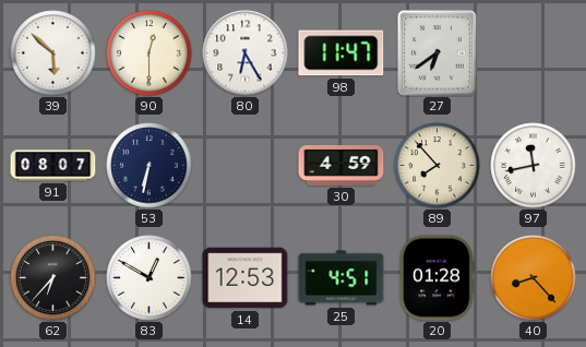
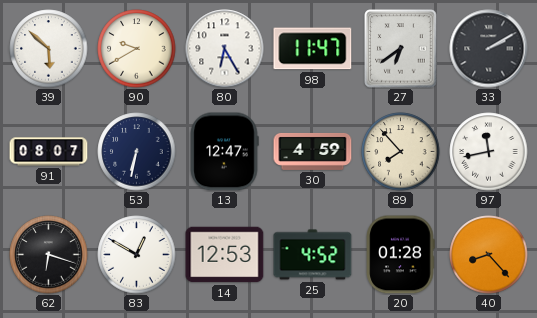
90: 12:30 -> 9:40
33: none -> 2:10
13: none -> 12:47
62: 6:37 -> 6:18
25: 4:51 -> 4:52
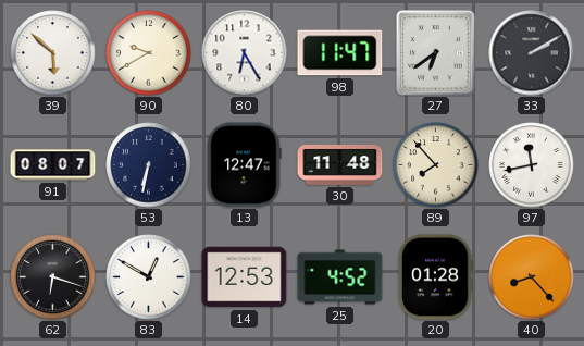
30: 4:59 -> 11:48
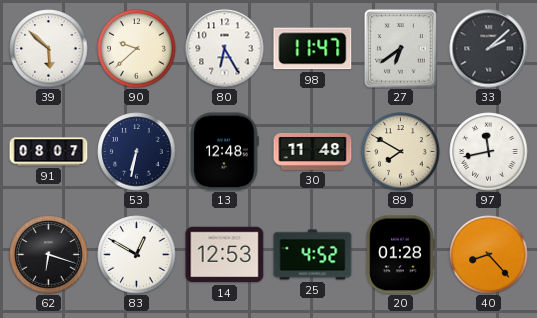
90: 9:40 -> 9:38
33: 2:10 -> 2:08
13: 12:47 -> 12:48
89: 7:53 -> 7:50
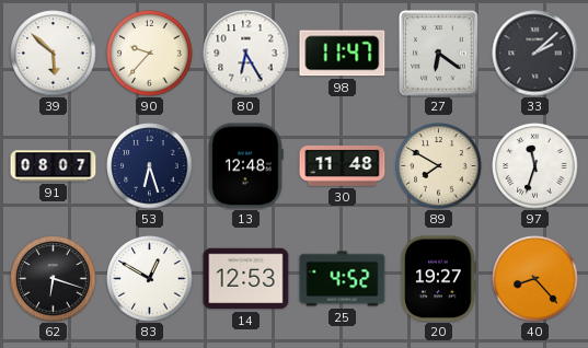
90: 9:38 -> 9:37
27: 6:39 -> 6:21
53: 6:32 -> 6:27
97: 11:43 -> 11:33
20: 01:28 -> 19:27
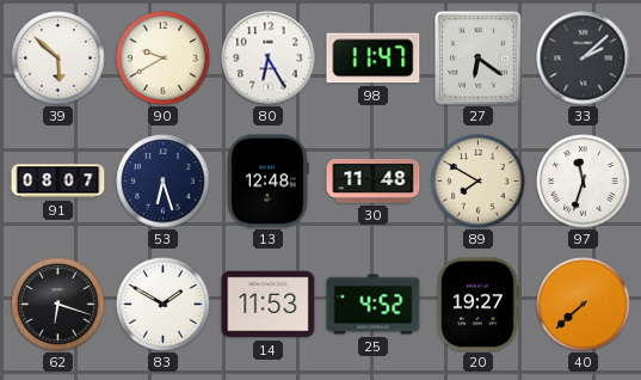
90: 9:37 -> 9:40
83: 12:50 -> 1:50
14: 12:53 -> 11:53
40: 8:23 -> 7:38
